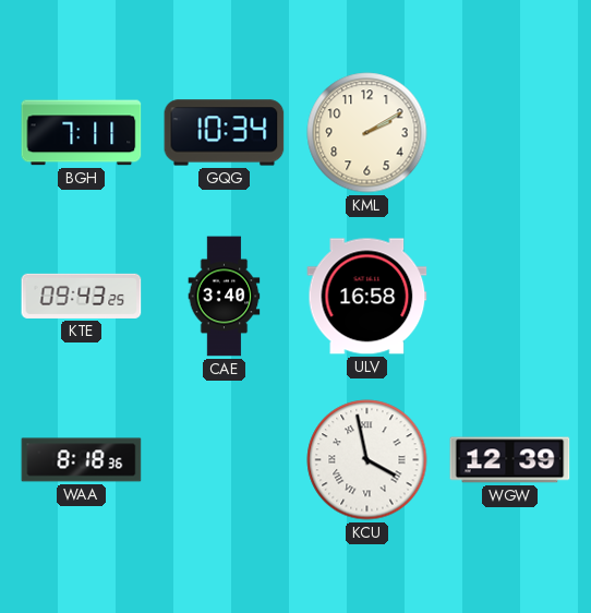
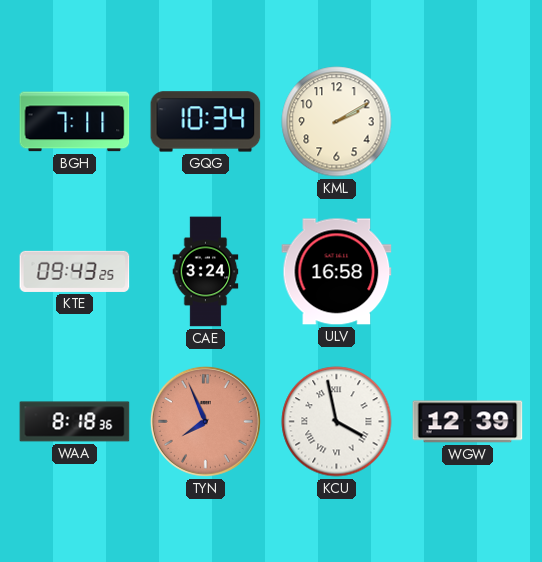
CAE: 3:40 -> 3:24
TYN: none -> 7:56
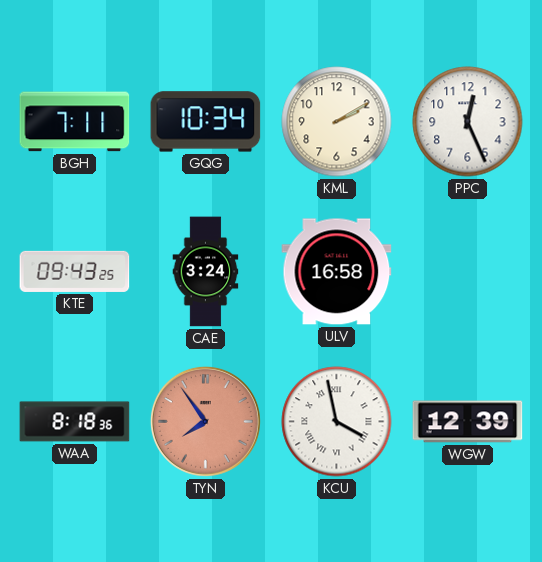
PPC: none -> 12:26
TYN: 7:56 -> 7:54
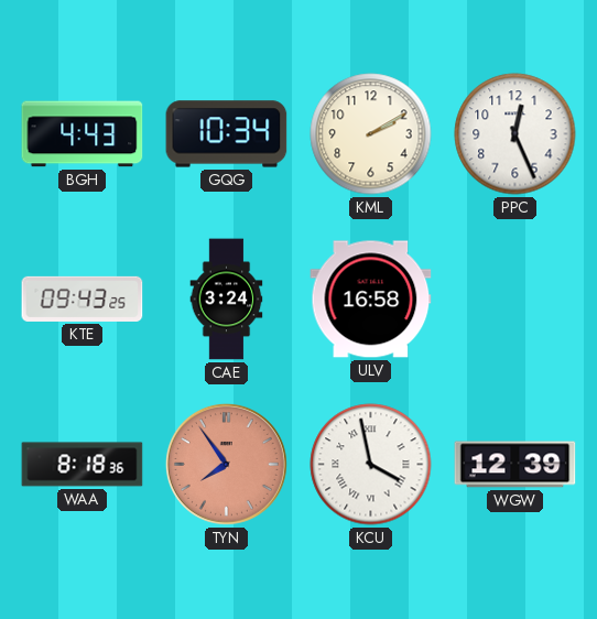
BGH: 7:11 -> 4:43
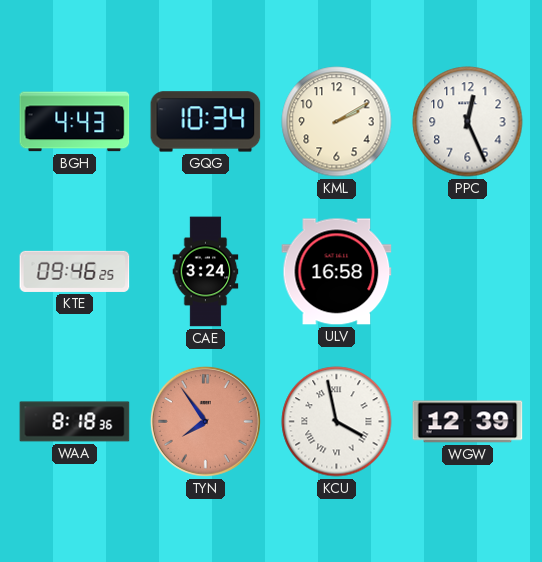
KTE: 09:43 -> 09:46
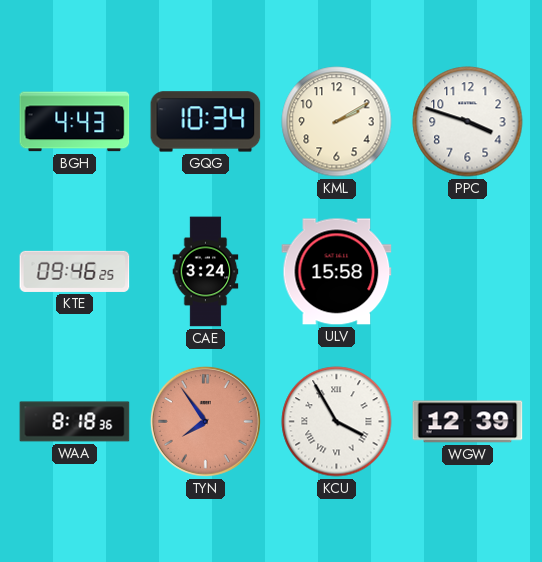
PPC: 12:26 -> 3:48
ULV: 16:58 -> 15:58
KCU: 3:58 -> 3:55
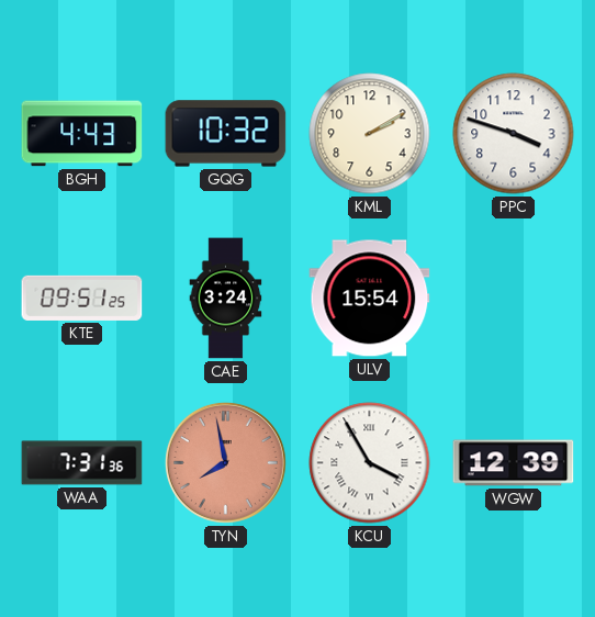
GQG: 10:34 -> 10:32
KTE: 09:46 -> 09:51
ULV: 15:58 -> 15:54
WAA: 8:18 -> 7:31
TYN: 7:54 -> 7:58
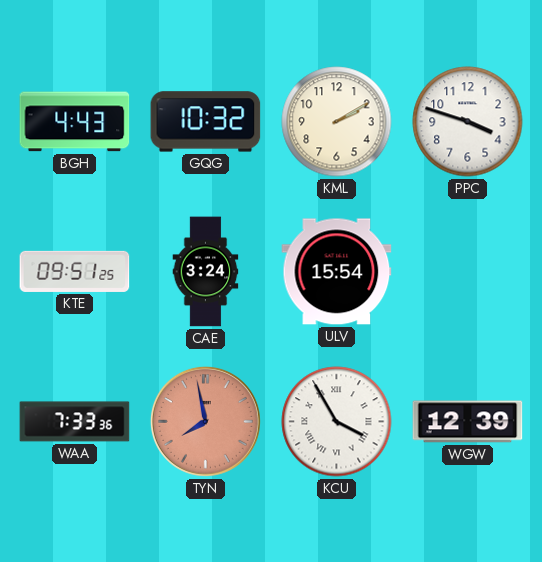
WAA: 7:31 -> 7:33
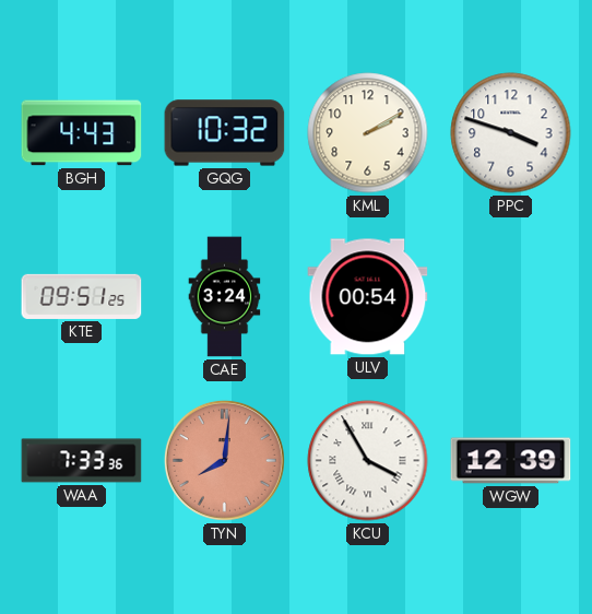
ULV: 15:54 -> 00:54
TYN: 7:58 -> 8:01
